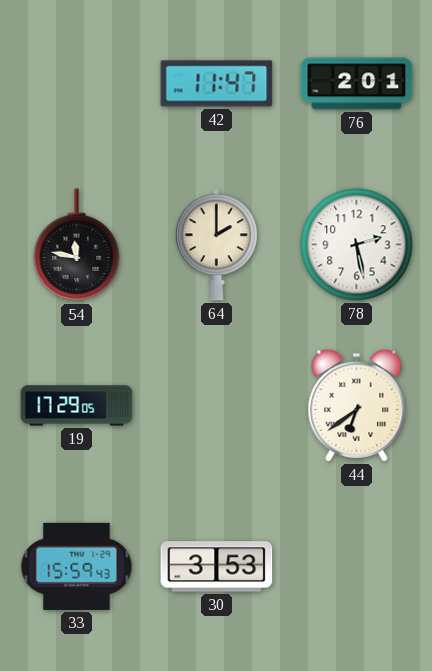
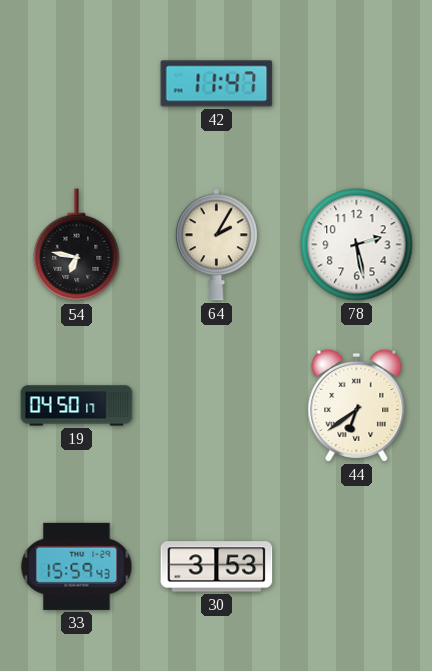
76: 2:01 -> none
54: 11:47 -> 6:47
64: 2:00 -> 2:05
19: 17:29 -> 04:50
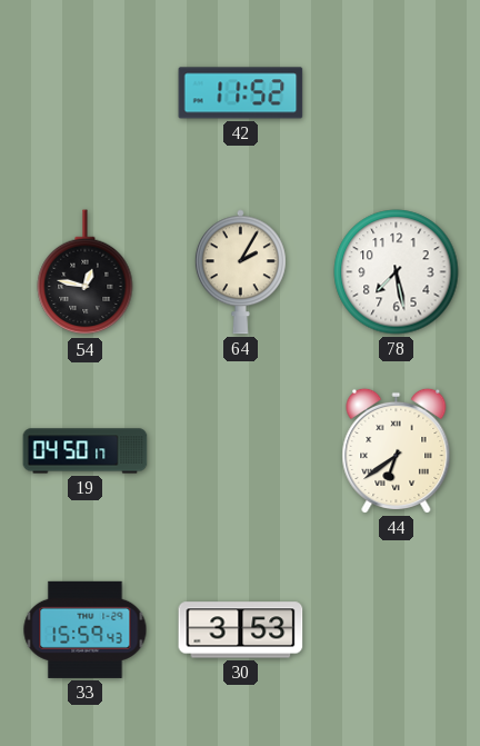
42: 11:47 -> 11:52
54: 6:47 -> 12:47
78: 2:28 -> 7:28
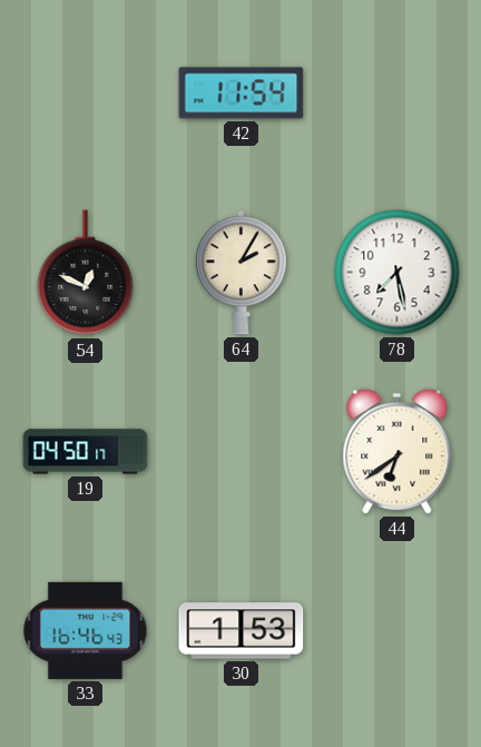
42: 11:52 -> 11:54
54: 12:47 -> 12:49
33: 15:59 -> 16:46
30: 3:53 -> 1:53
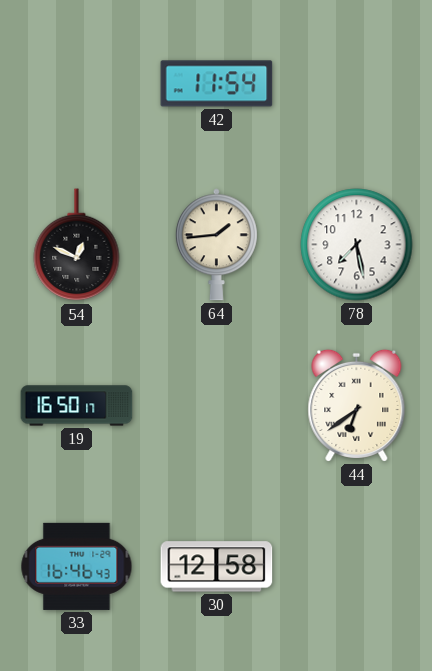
64: 2:05 -> 1:44
19: 04:50 -> 16:50
30: 1:53 -> 12:58
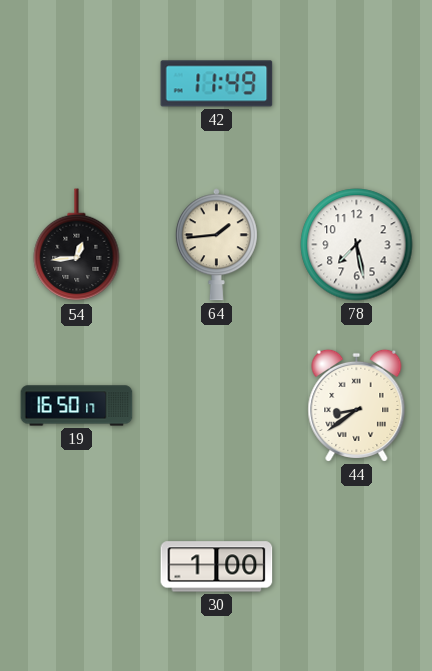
42: 11:54 -> 11:49
54: 12:49 -> 12:44
44: 6:39 -> 8:39
33: 16:46 -> none
30: 12:58 -> 1:00
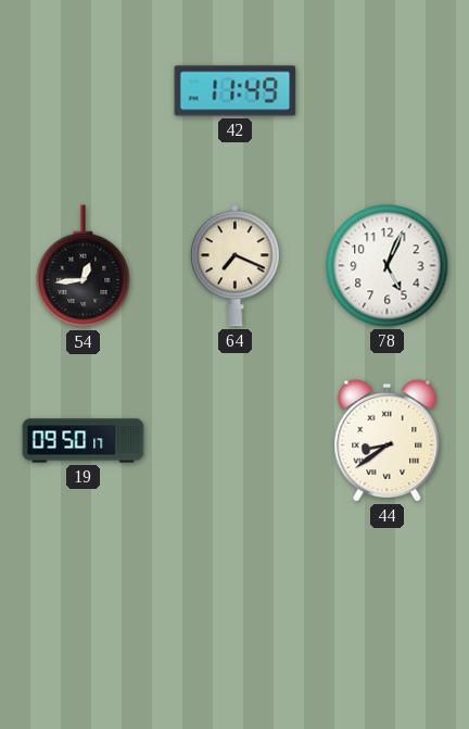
64: 1:44 -> 7:19
78: 7:28 -> 5:04
19: 16:50 -> 09:50
30: 1:00 -> none
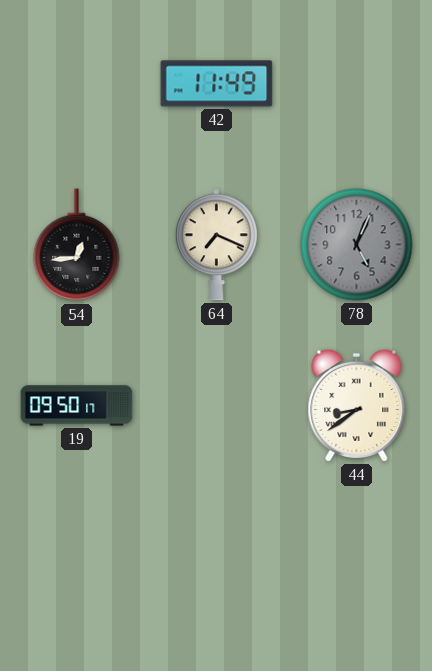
78 dial: white -> grey
